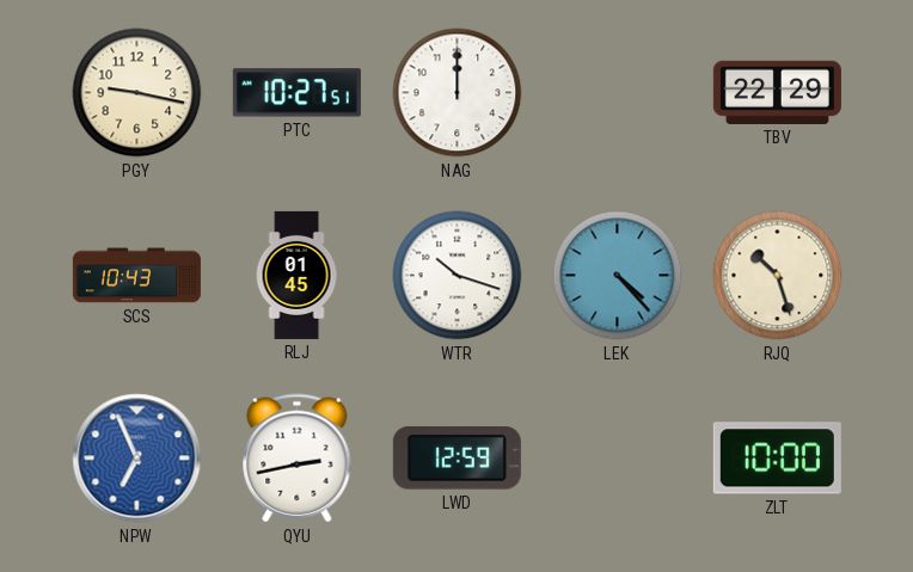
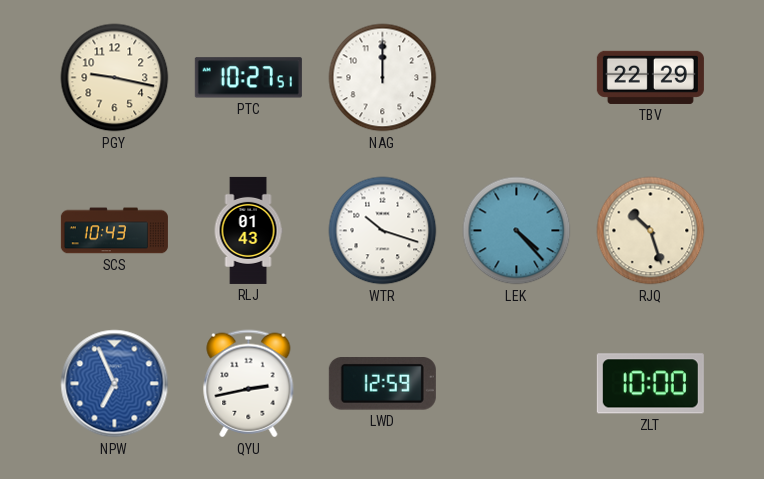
RLJ: 01:45 -> 01:43
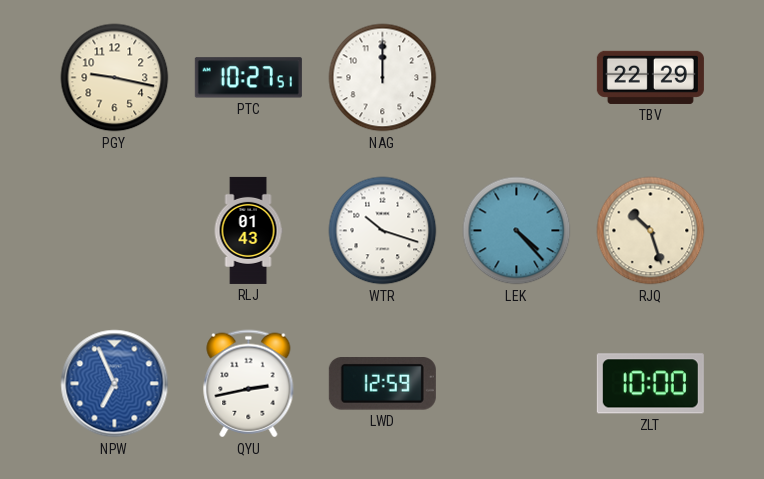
SCS: 10:43 -> none
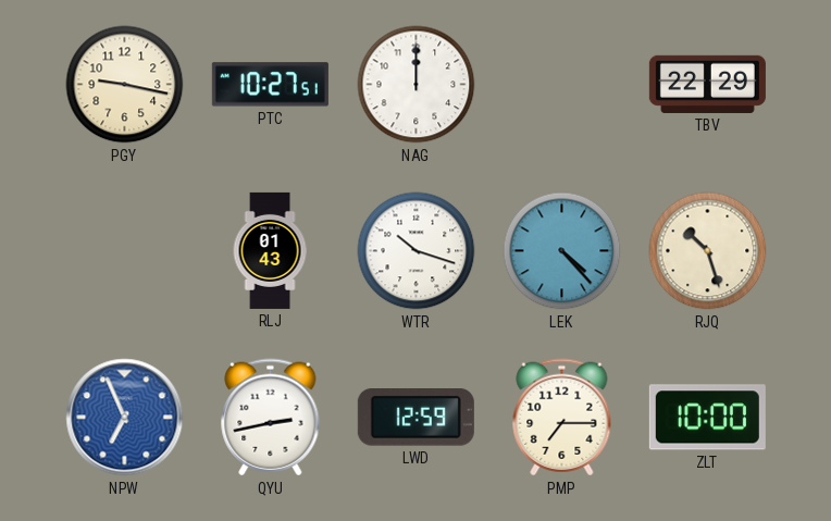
PMP: none -> 7:15
